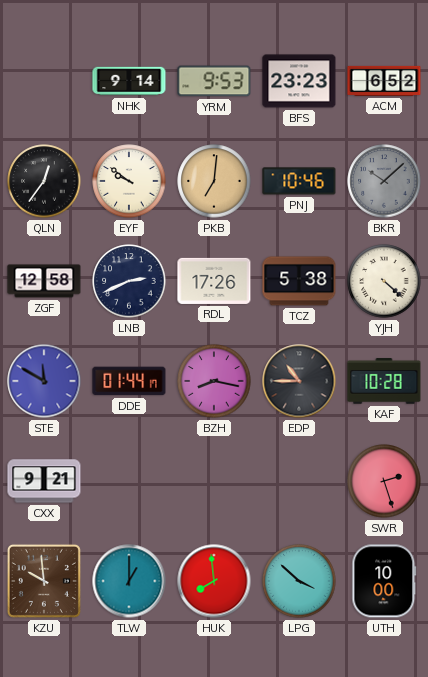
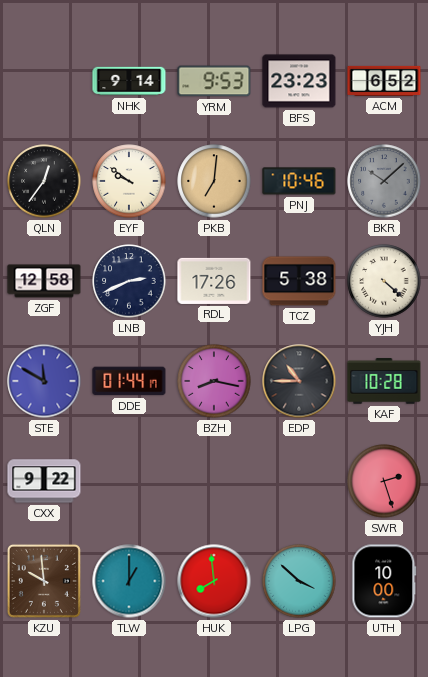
CXX: 9:21 -> 9:22
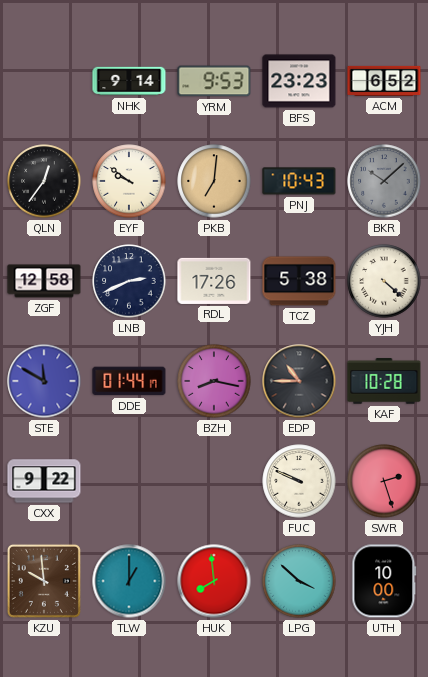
PNJ: 10:46 -> 10:43
FUC: none -> 9:49
